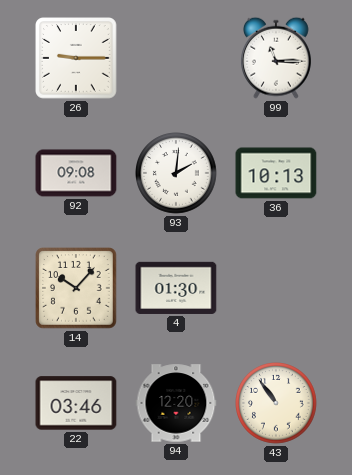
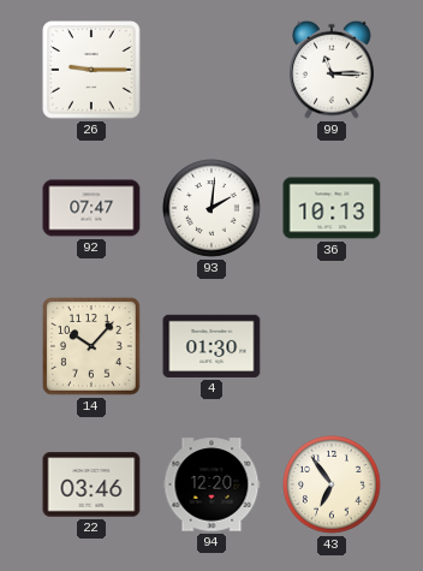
92: 09:08 -> 07:47
43: 10:54 -> 6:54
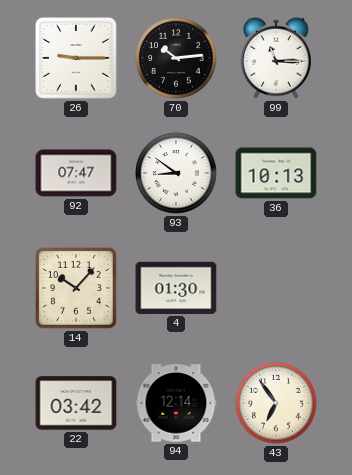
70: none -> 10:14
93: 2:01 -> 8:51
22: 03:46 -> 03:42
94: 12:20 -> 12:14
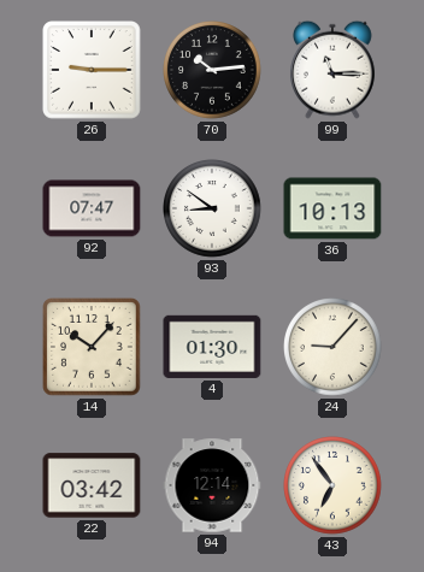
24: none -> 9:07
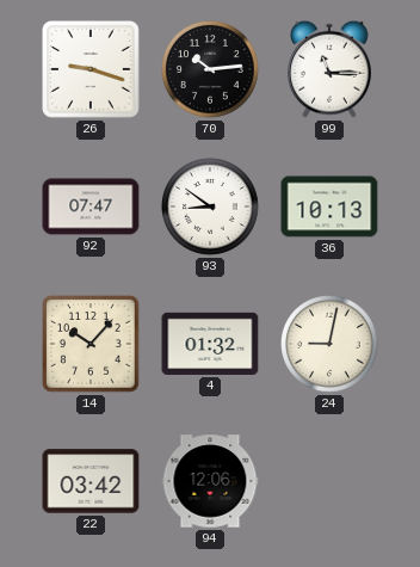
26: 9:15 -> 9:18
4: 01:30 -> 01:32
24: 9:07 -> 9:02
94: 12:14 -> 12:06
43: 6:54 -> none
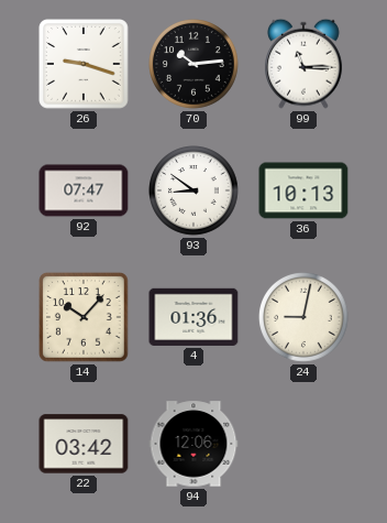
4: 01:32 -> 01:36
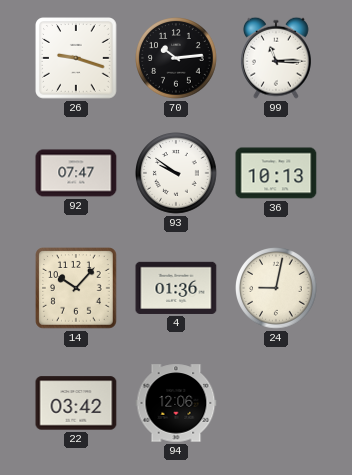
93: 8:51 -> 9:51
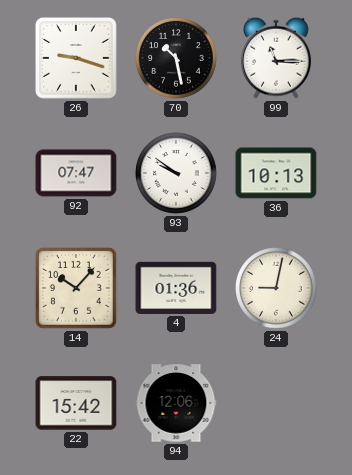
70: 10:14 -> 10:28
22: 03:42 -> 15:42
